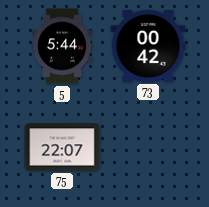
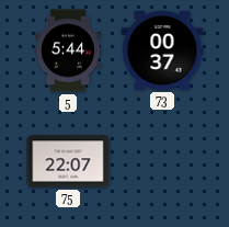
73: 00:42 -> 00:37
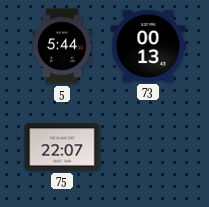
73: 00:37 -> 00:13
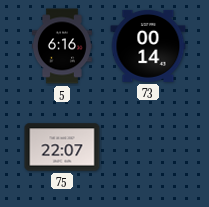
5: 5:44 -> 6:16
73: 00:13 -> 00:14
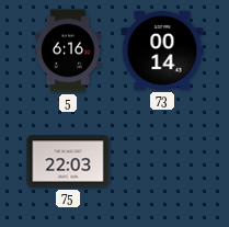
75: 22:07 -> 22:03
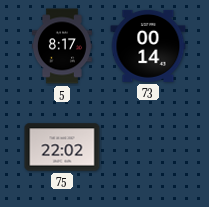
5: 6:16 -> 8:17
75: 22:03 -> 22:02
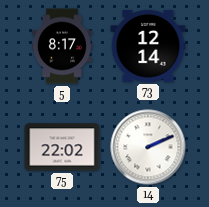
73: 00:14 -> 12:14
14: none -> 2:11
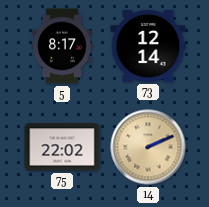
14 dial: white -> champagne
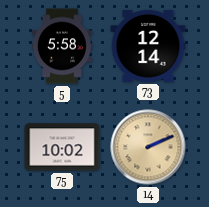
5: 8:17 -> 5:58
75: 22:02 -> 10:02
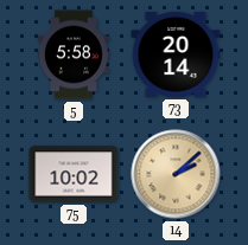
73: 12:14 -> 20:14
14: 2:11 -> 2:08
